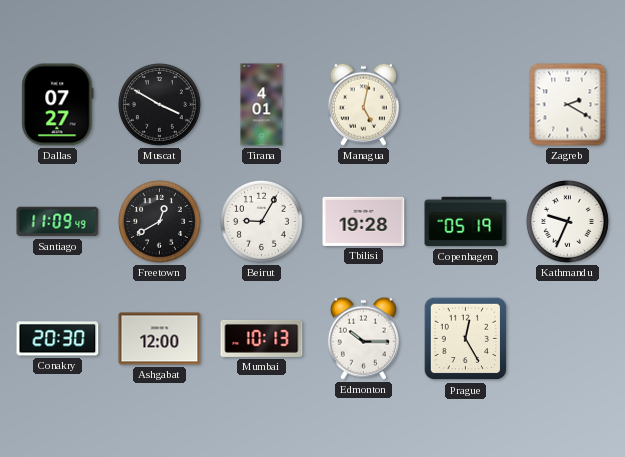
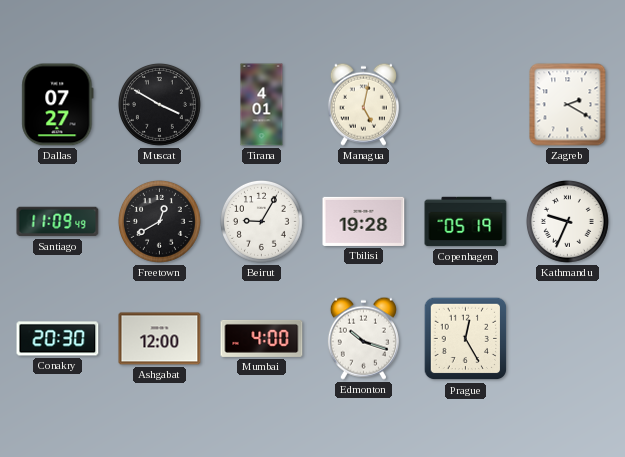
Mumbai: 10:13 -> 4:00
Edmonton: 10:15 -> 10:18
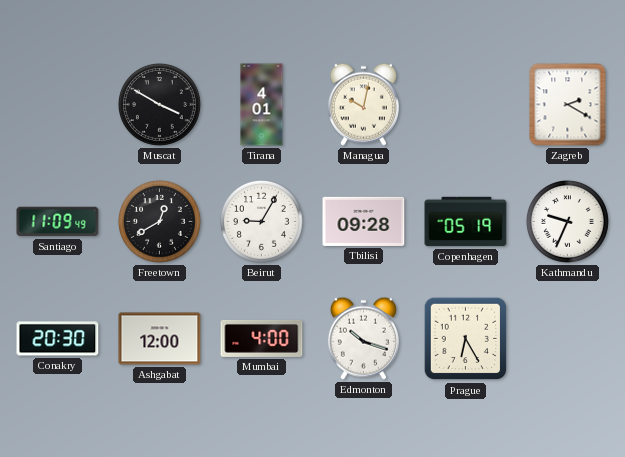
Dallas: 07:27 -> none
Managua: 5:02 -> 10:02
Tbilisi: 19:28 -> 09:28
Prague: 12:25 -> 6:25
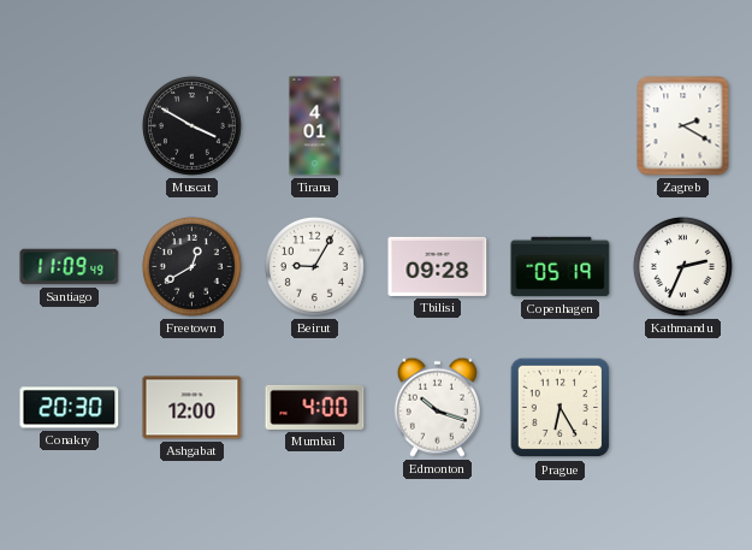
Managua: 10:02 -> none
Kathmandu: 9:34 -> 2:34
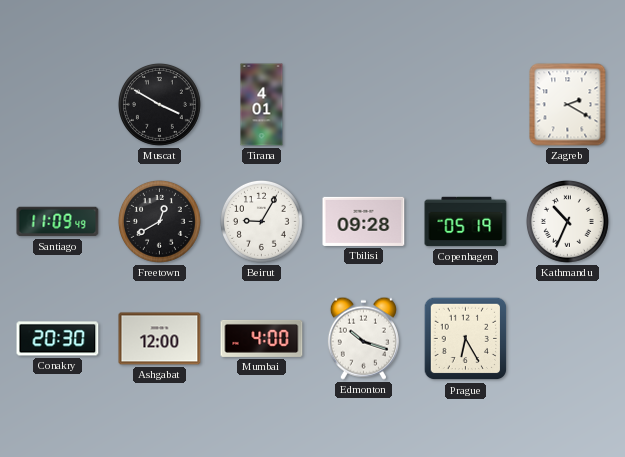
Kathmandu: 2:34 -> 10:34
